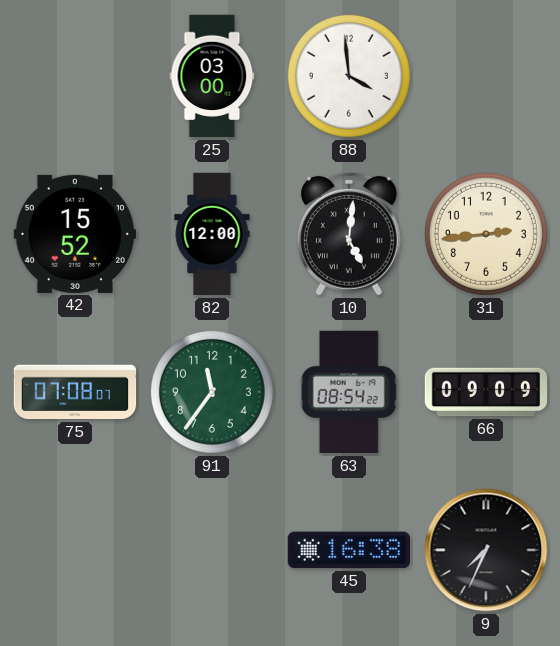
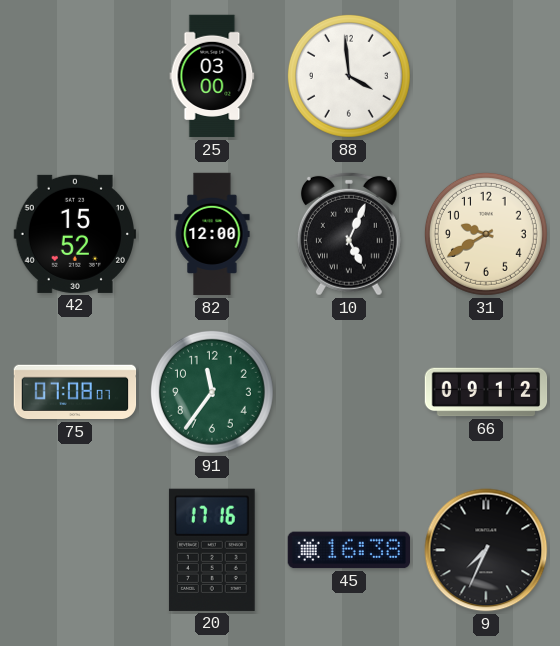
10: 5:01 -> 5:04
31: 2:44 -> 9:40
63: 08:54 -> none
66: 09:09 -> 09:12
20: none -> 17:16
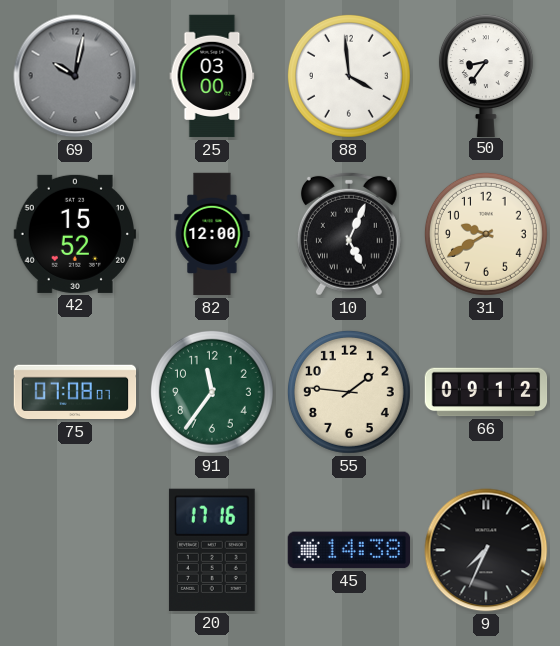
69: none -> 10:02
50: none -> 8:36
55: none -> 1:46
45: 16:38 -> 14:38
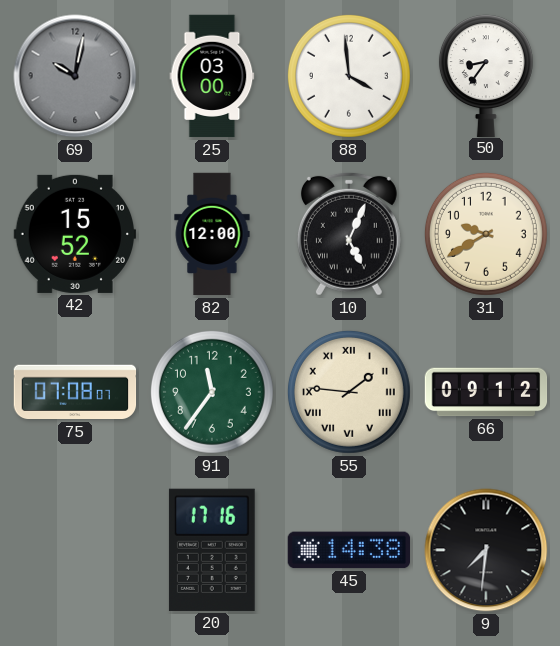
55 numerals: Arabic -> Roman
9: 7:34 -> 7:31
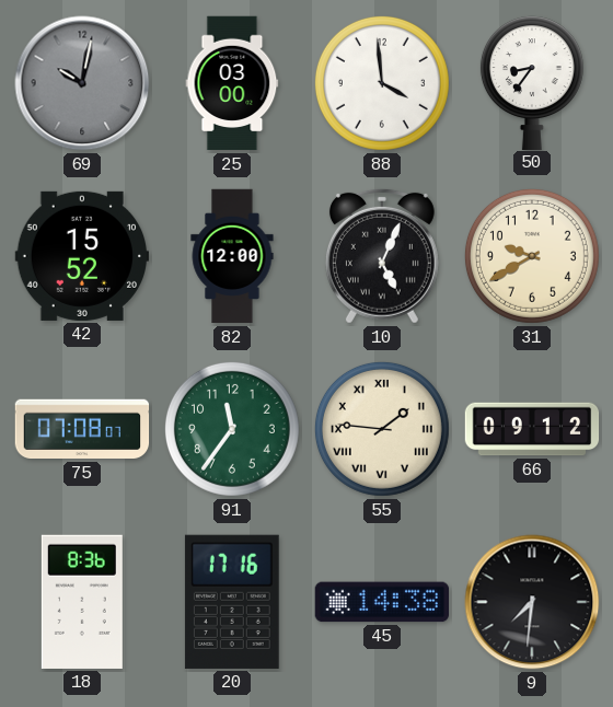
18: none -> 8:36
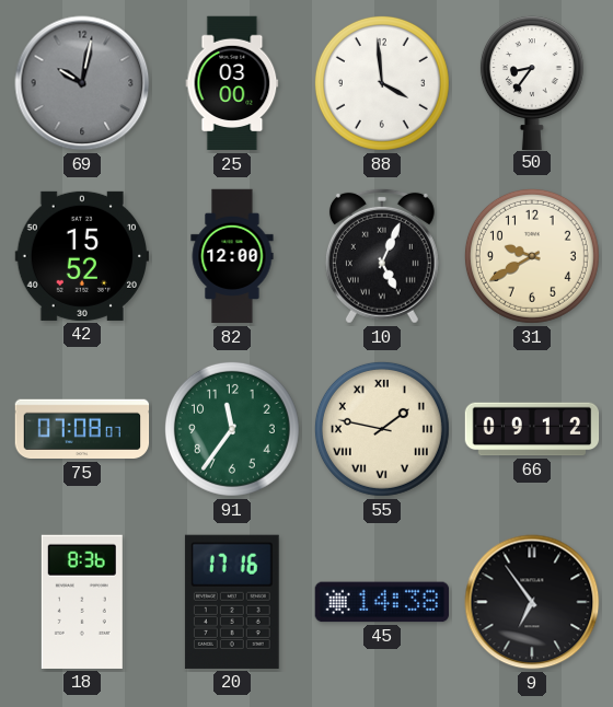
55: 1:46 -> 1:47
9: 7:31 -> 6:54
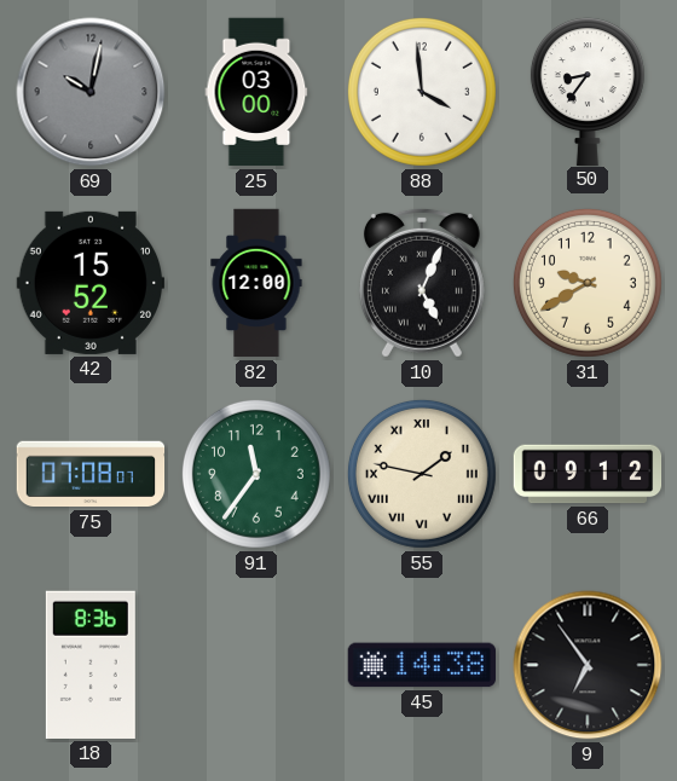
20: 17:16 -> none
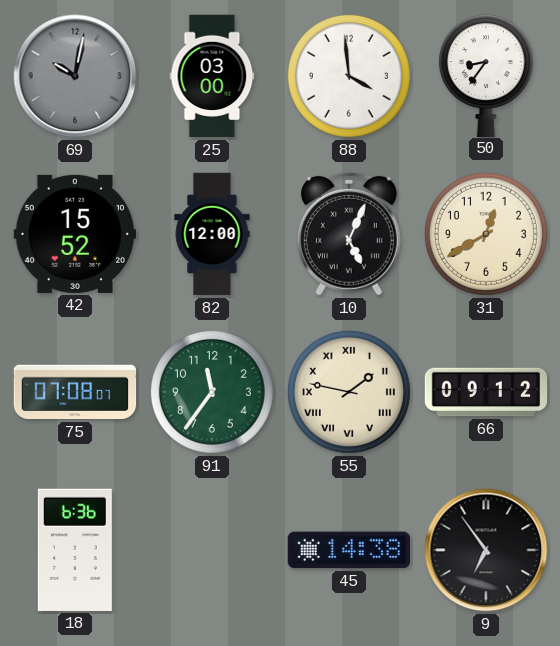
31: 9:40 -> 12:40
18: 8:36 -> 6:36
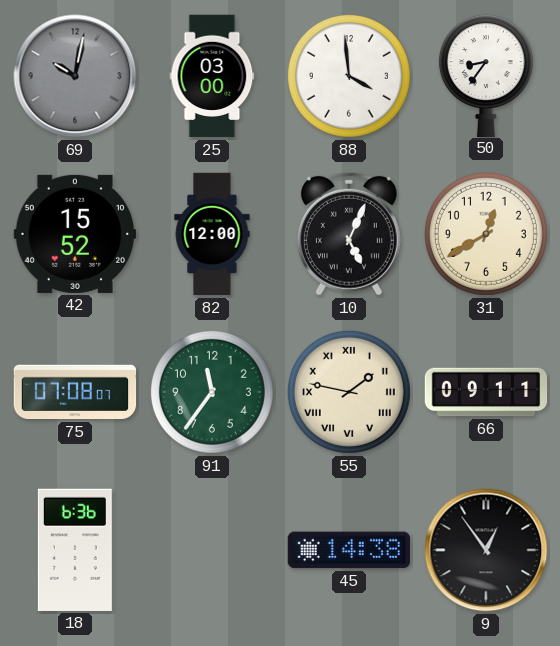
66: 09:12 -> 09:11
9: 6:54 -> 12:54
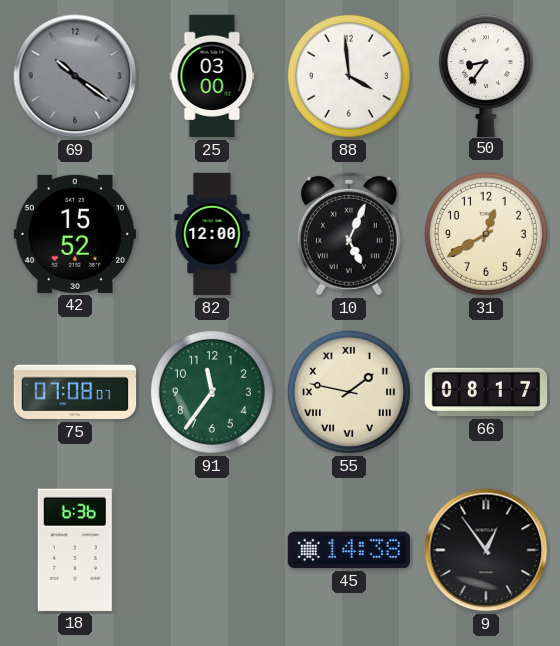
69: 10:02 -> 10:21
66: 09:11 -> 08:17
